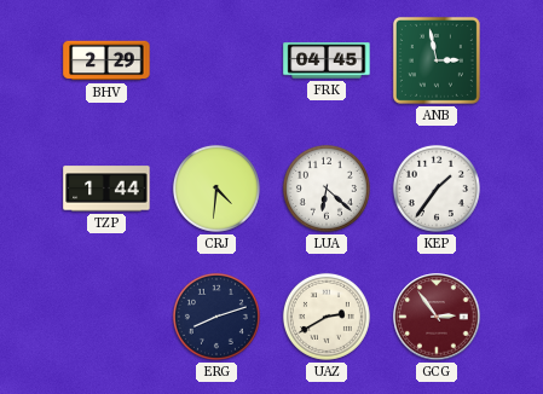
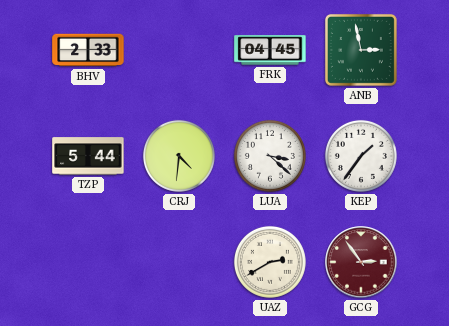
BHV: 2:29 -> 2:33
TZP: 1:44 -> 5:44
LUA: 6:22 -> 3:22
ERG: 8:12 -> none
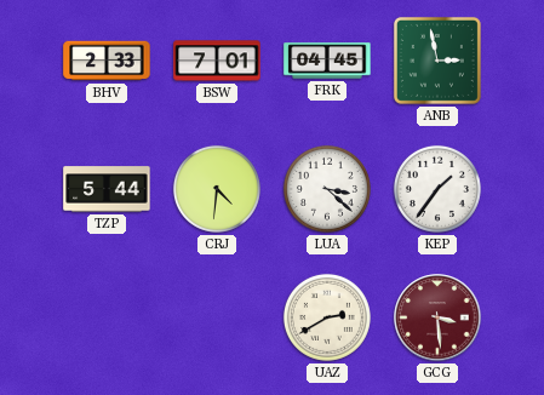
BSW: none -> 7:01
GCG: 2:54 -> 3:29
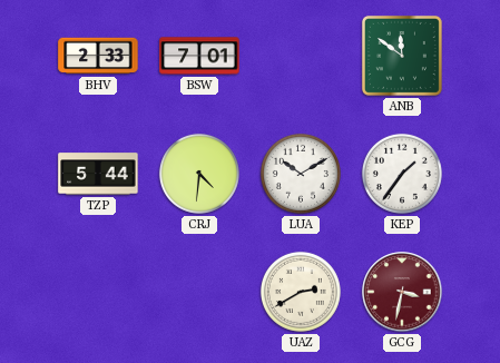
FRK: 04:45 -> none
ANB: 2:58 -> 11:51
LUA: 3:22 -> 10:10
GCG: 3:29 -> 3:32
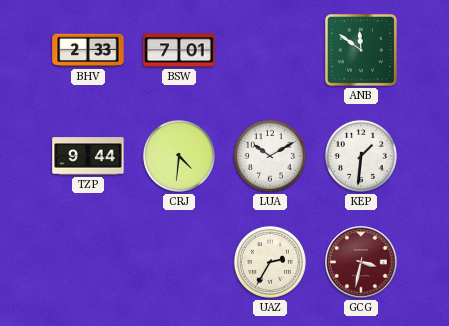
TZP: 5:44 -> 9:44
KEP: 1:36 -> 1:31
UAZ: 2:40 -> 2:35
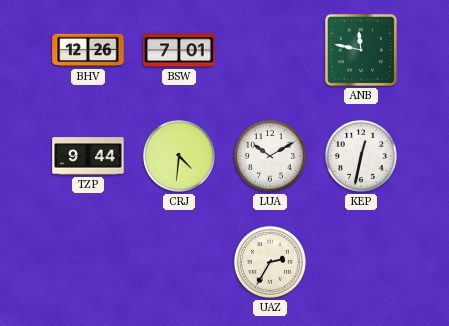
BHV: 2:33 -> 12:26
ANB: 11:51 -> 11:47
KEP: 1:31 -> 12:32
GCG: 3:32 -> none
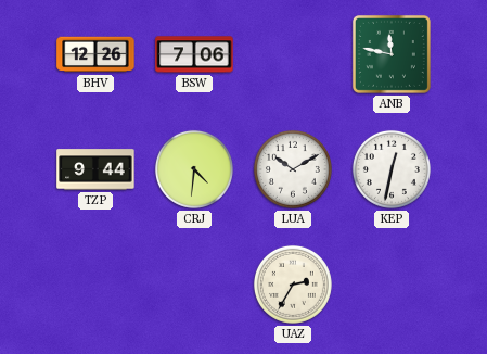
BSW: 7:01 -> 7:06
